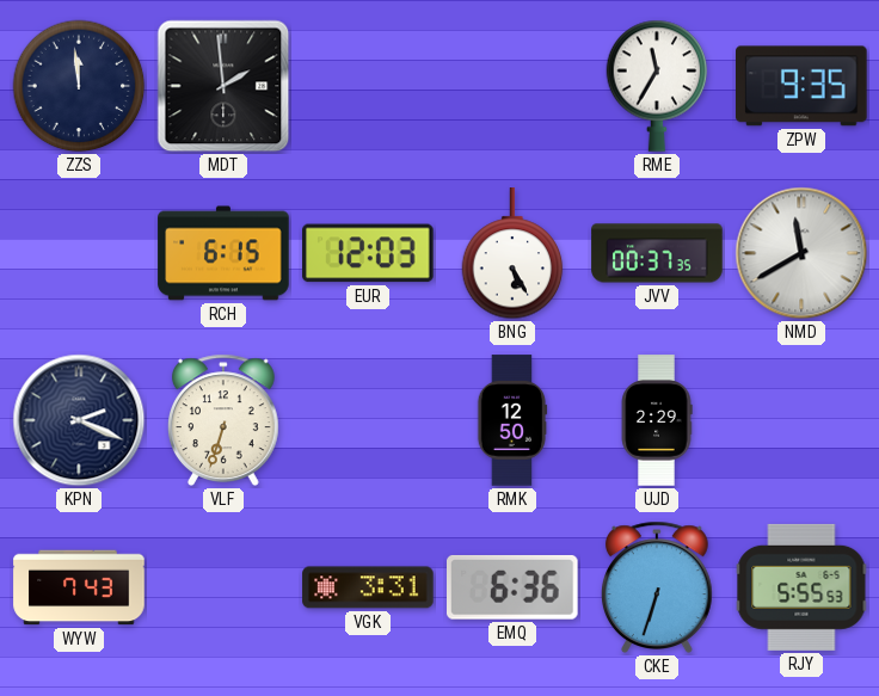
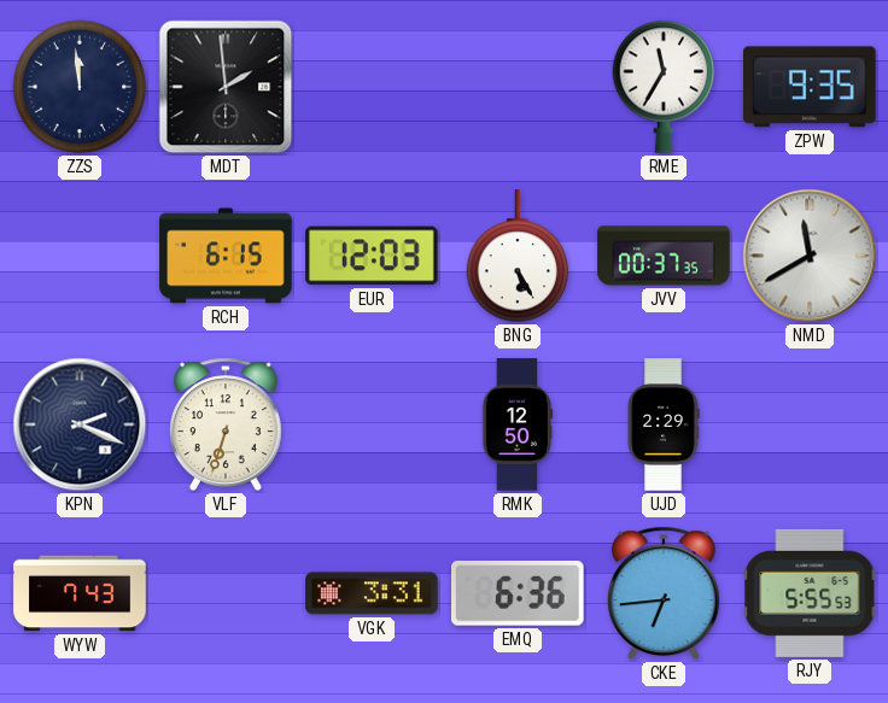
CKE: 6:33 -> 6:44
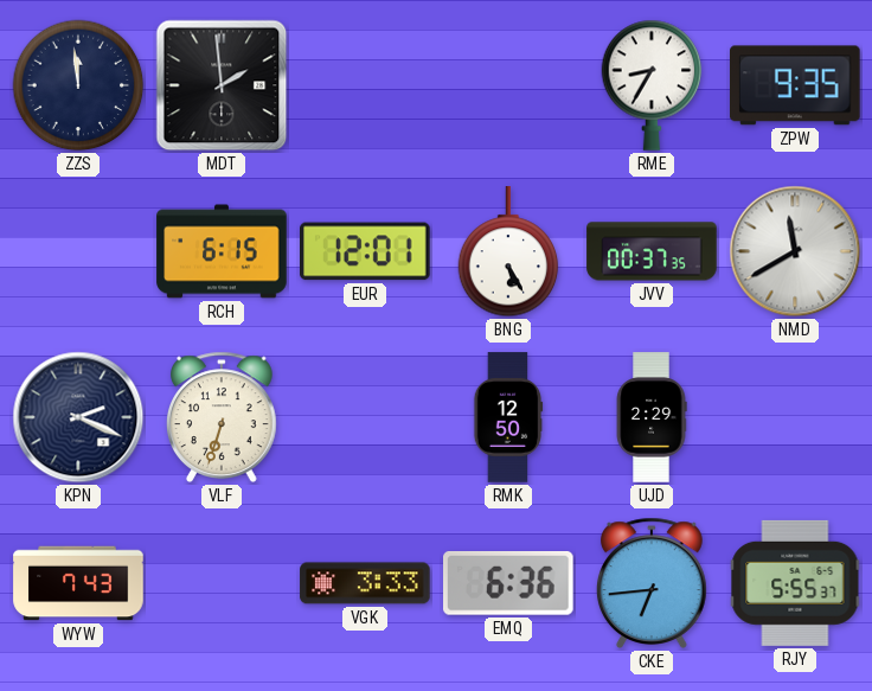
RME: 11:35 -> 8:35
EUR: 12:03 -> 12:01
VGK: 3:31 -> 3:33
RJY: 5:55:53 -> 5:55:37
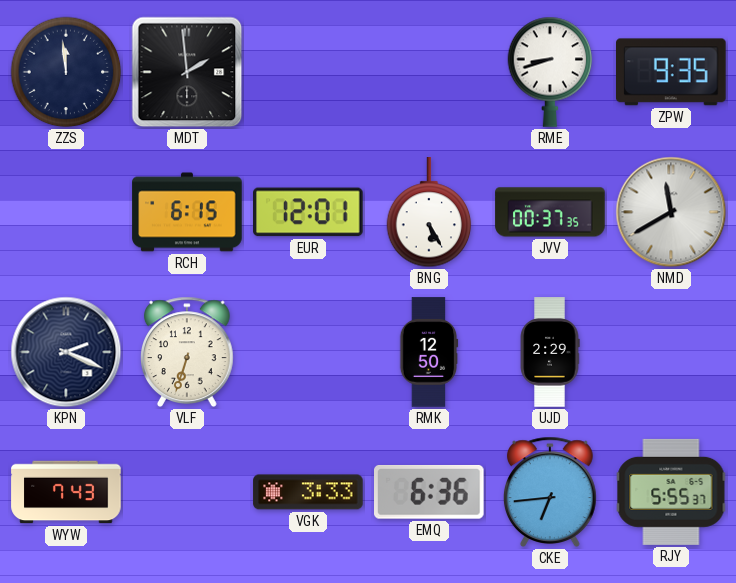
RME: 8:35 -> 8:42
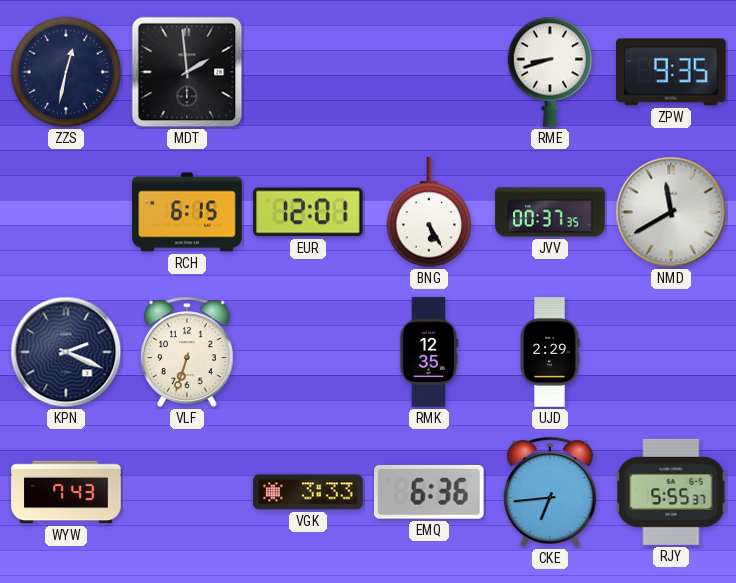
ZZS: 11:59 -> 12:32
RMK: 12:50 -> 12:35
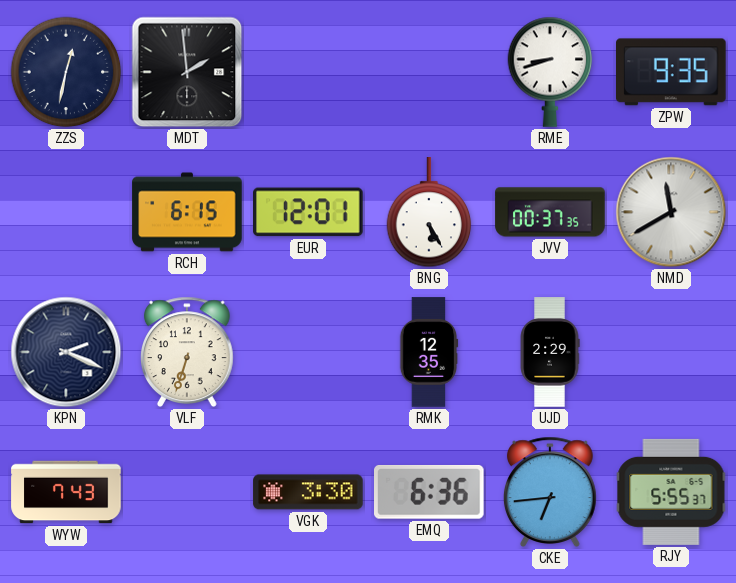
VGK: 3:33 -> 3:30
